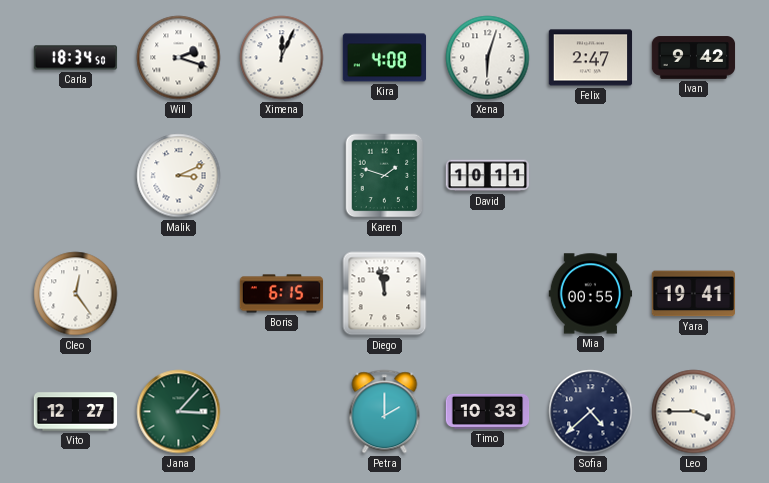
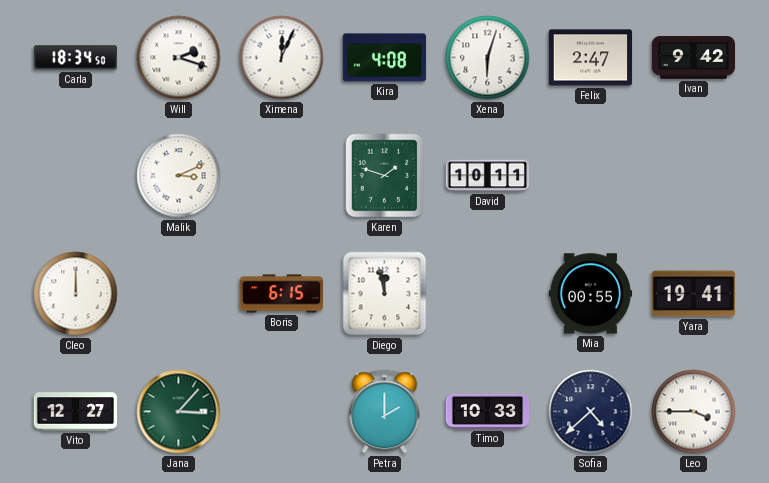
Cleo: 12:24 -> 12:00
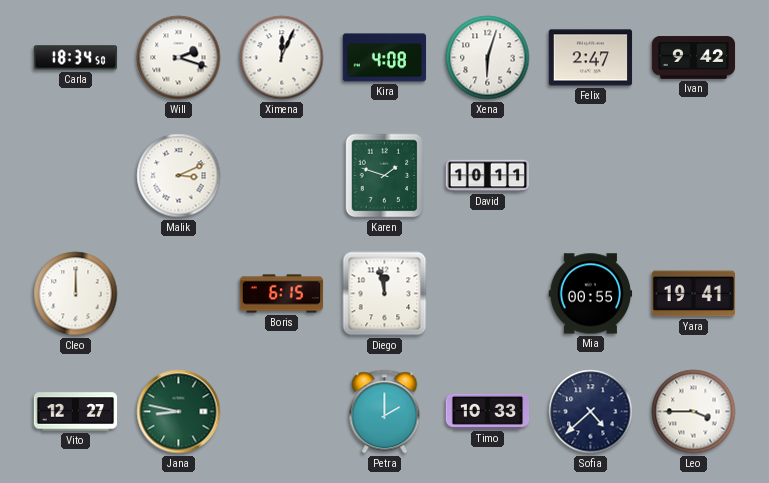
Jana: 3:07 -> 8:47
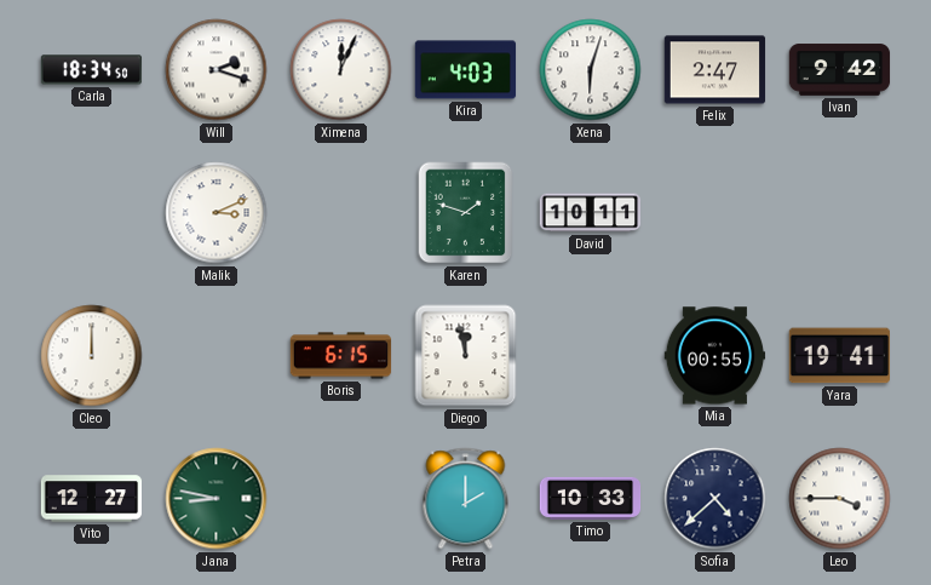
Kira: 4:08 -> 4:03
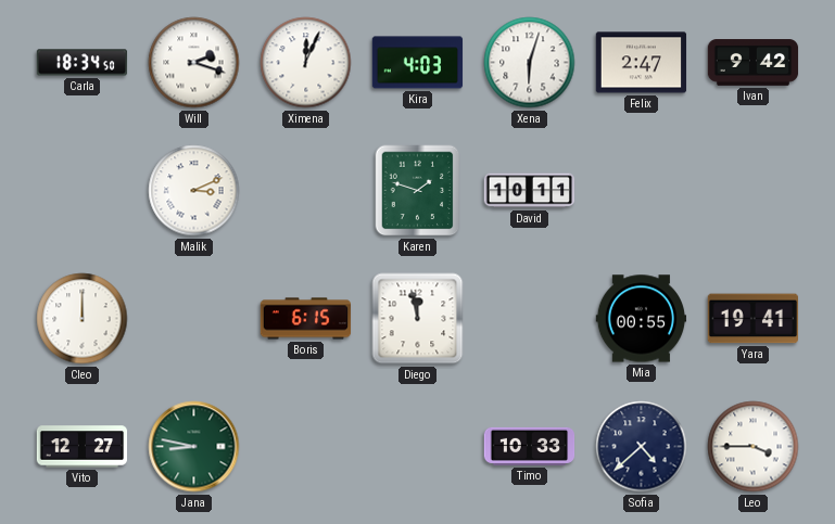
Petra: 2:00 -> none
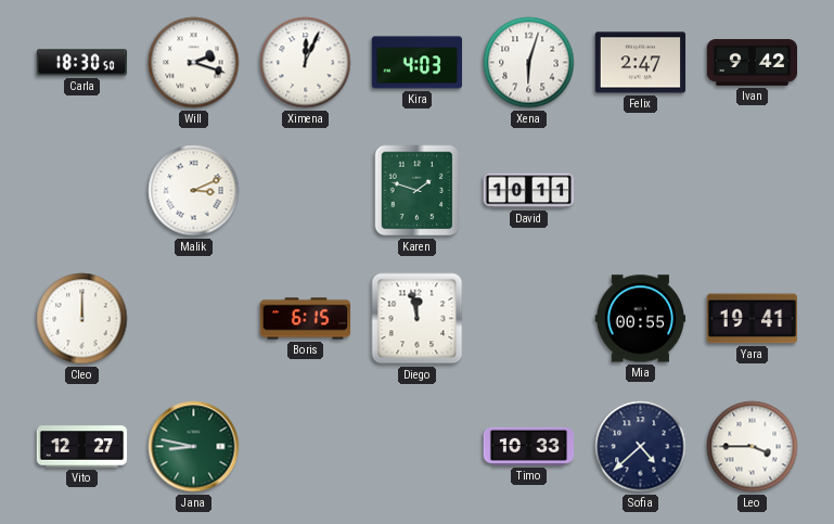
Carla: 18:34 -> 18:30
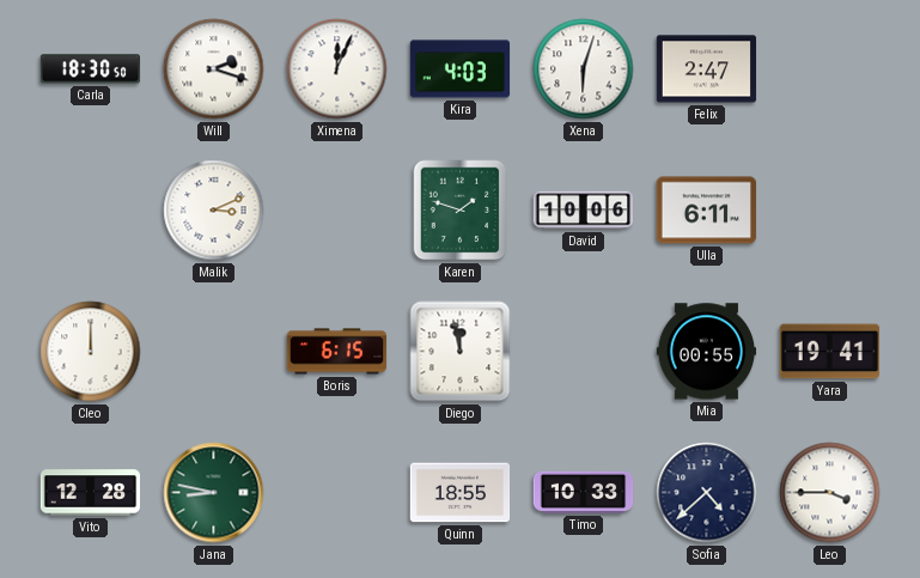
Ivan: 9:42 -> none
David: 10:11 -> 10:06
Ulla: none -> 6:11
Vito: 12:27 -> 12:28
Quinn: none -> 18:55
